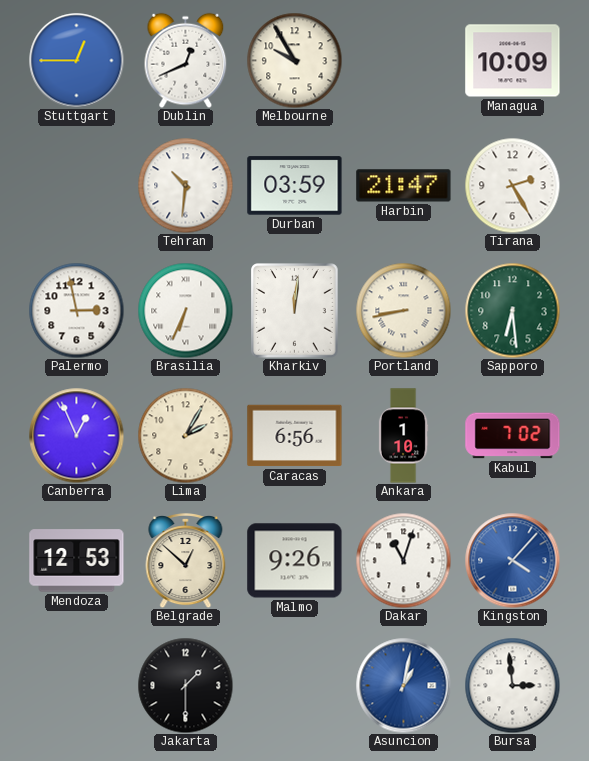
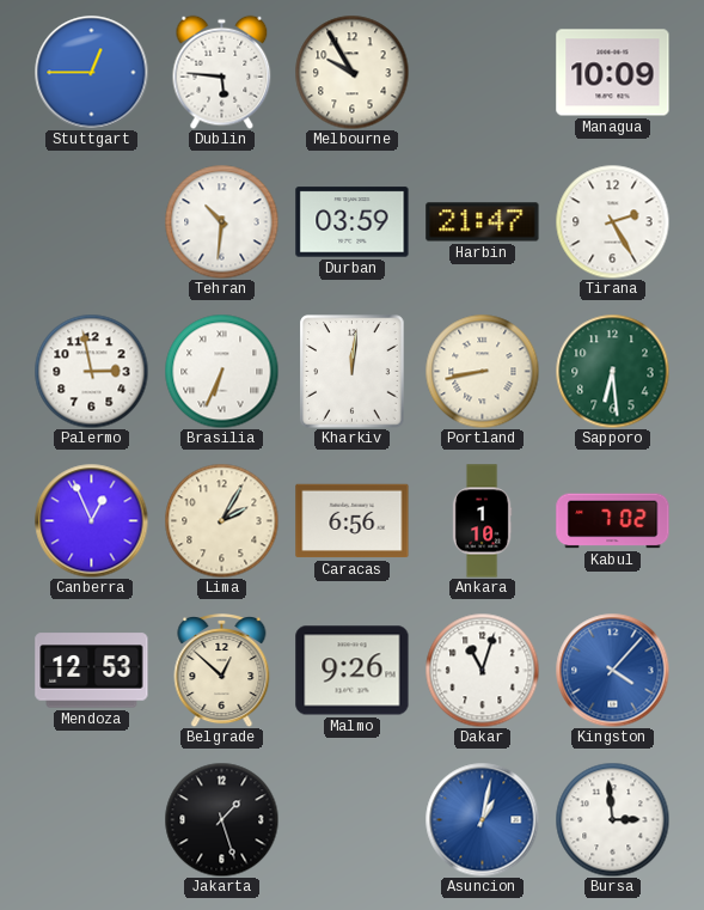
Dublin: 12:41 -> 5:46
Jakarta: 1:30 -> 1:27
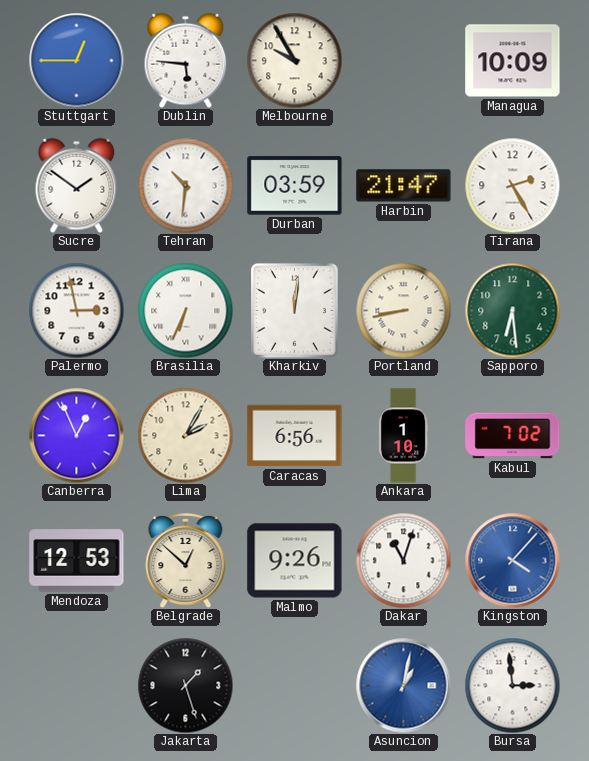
Sucre: none -> 1:51
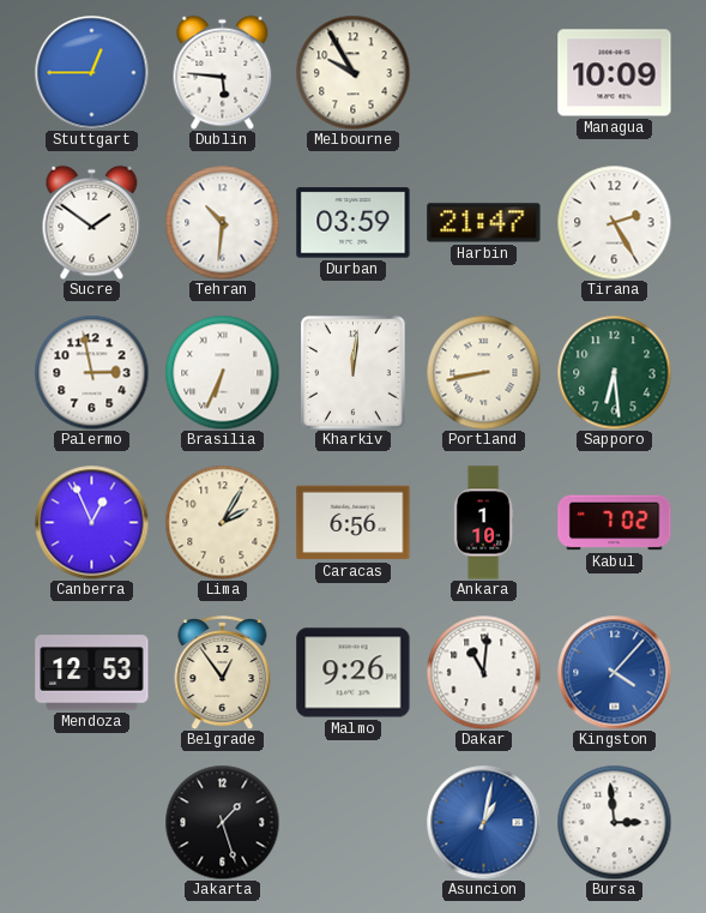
Belgrade: 12:52 -> 12:54
Dakar: 11:03 -> 11:01
